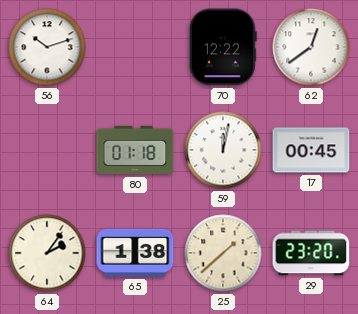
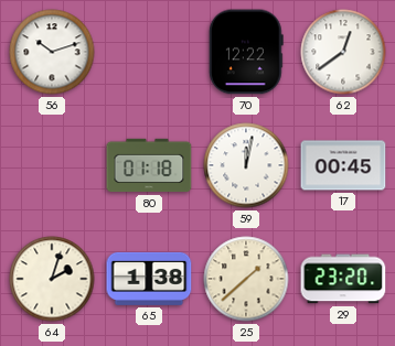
64: 2:06 -> 2:03
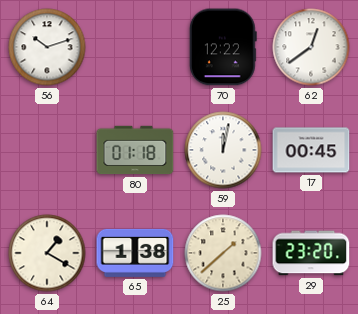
64: 2:03 -> 1:20
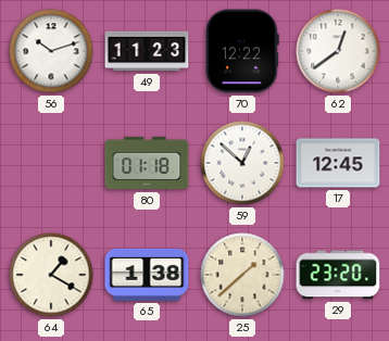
49: none -> 11:23
59: 12:02 -> 12:52
17: 00:45 -> 12:45
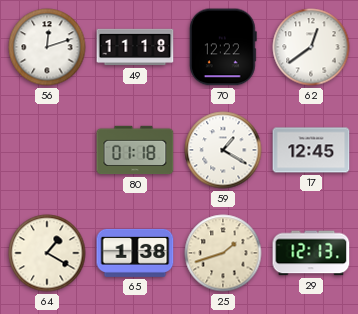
56: 10:12 -> 12:12
49: 11:23 -> 11:18
59: 12:52 -> 1:20
25: 1:38 -> 1:42
29: 23:20 -> 12:13
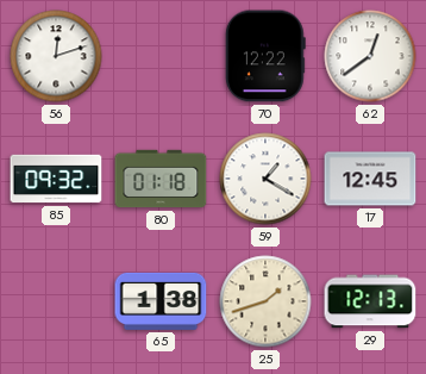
49: 11:18 -> none
85: none -> 09:32
64: 1:20 -> none
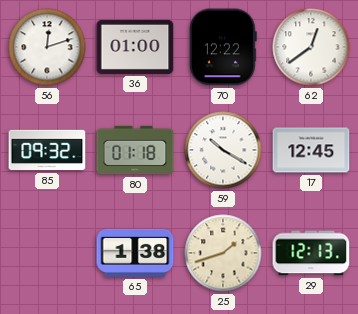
36: none -> 01:00
59: 1:20 -> 10:20
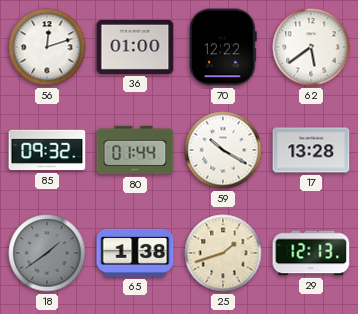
62: 12:39 -> 5:39
80: 01:18 -> 01:44
17: 12:45 -> 13:28
18: none -> 1:39
